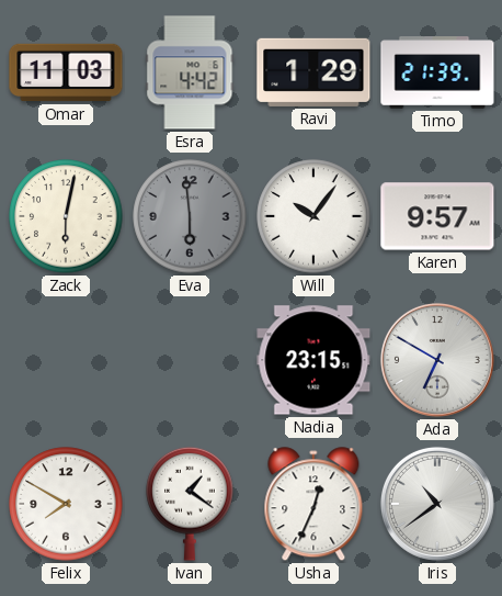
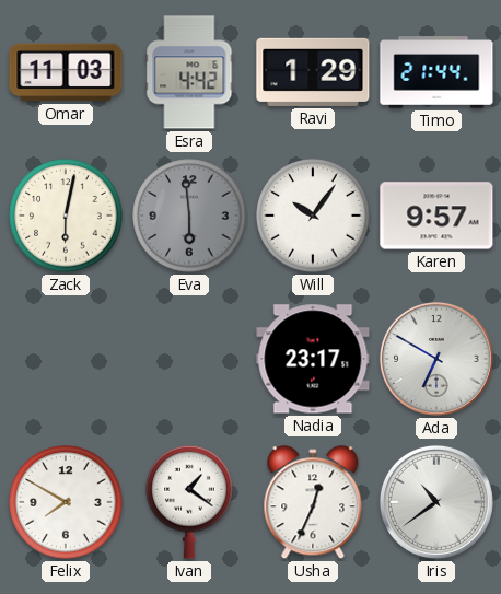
Timo: 21:39 -> 21:44
Nadia: 23:15 -> 23:17
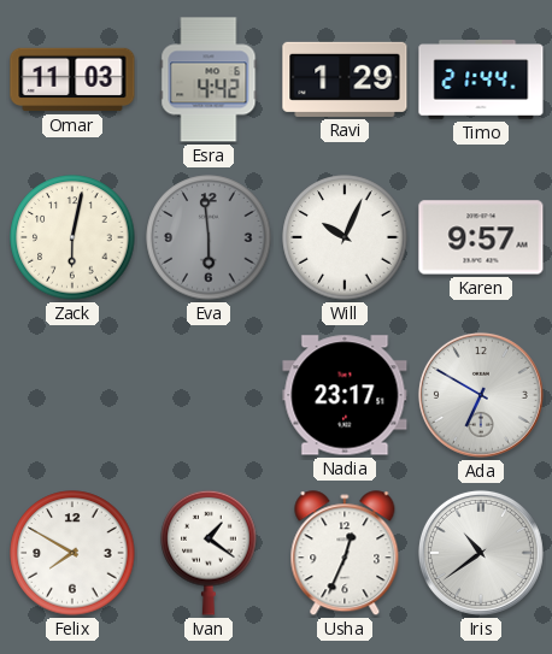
Will: 10:06 -> 10:04
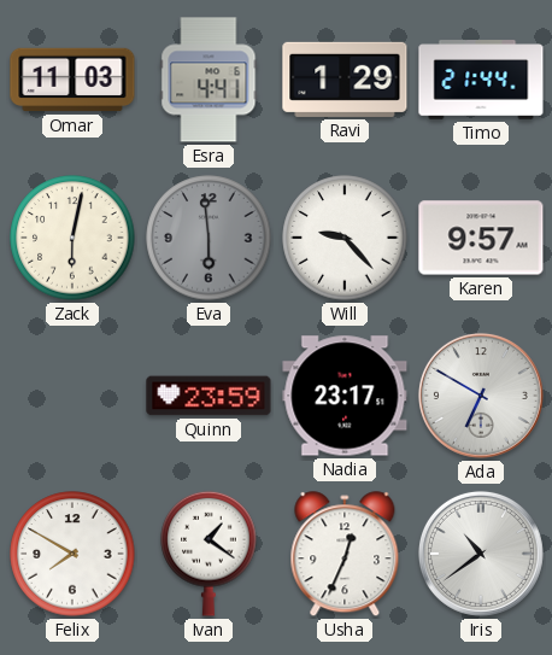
Esra: 4:42 -> 4:41
Will: 10:04 -> 9:23
Quinn: none -> 23:59
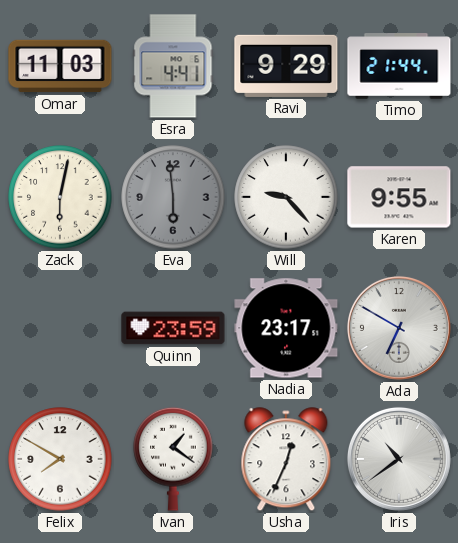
Ravi: 1:29 -> 9:29
Karen: 9:57 -> 9:55
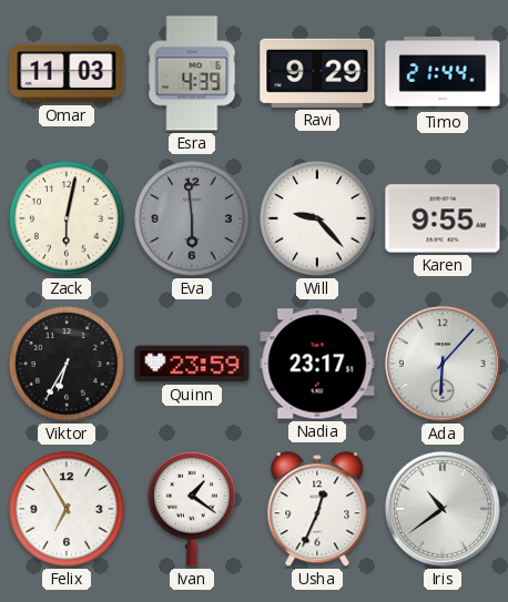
Esra: 4:41 -> 4:39
Viktor: none -> 6:35
Ada: 6:50 -> 6:07
Felix: 7:50 -> 6:55
